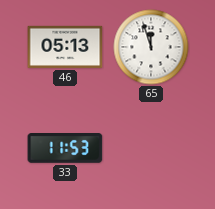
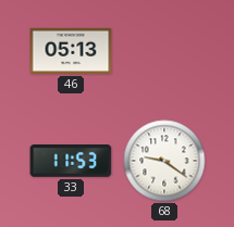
65: 11:57 -> none
68: none -> 9:21
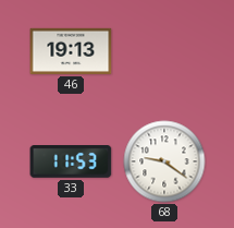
46: 05:13 -> 19:13
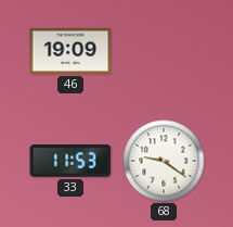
46: 19:13 -> 19:09
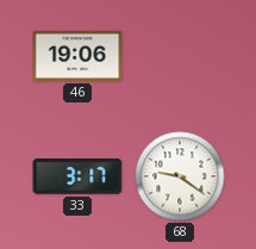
46: 19:09 -> 19:06
33: 11:53 -> 3:17
